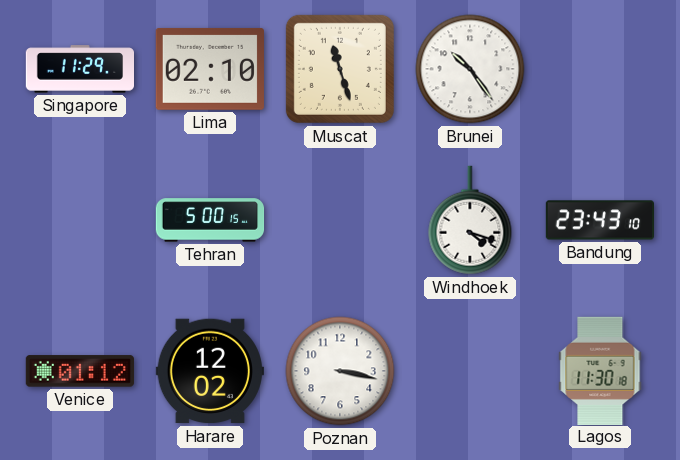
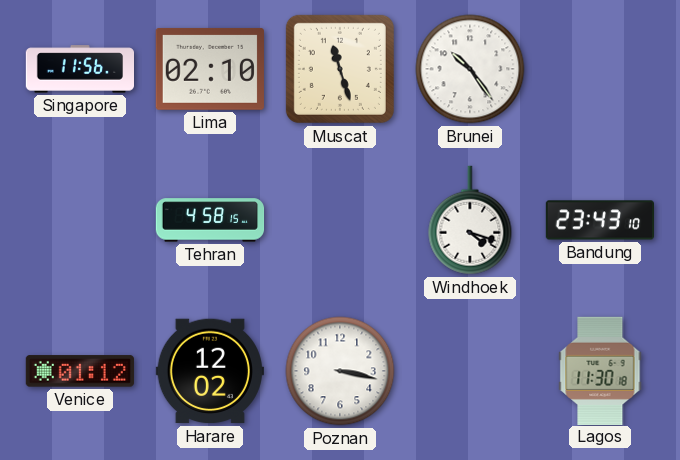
Singapore: 11:29 -> 11:56
Tehran: 5:00 -> 4:58
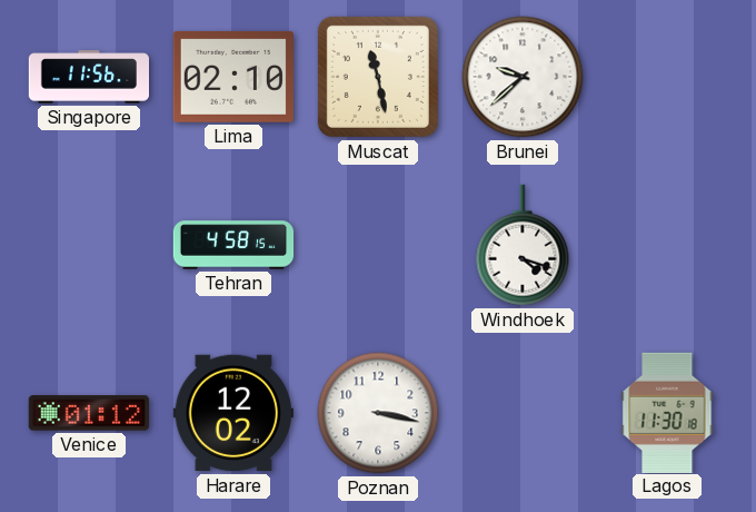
Muscat: 11:27 -> 11:28
Brunei: 10:24 -> 9:38
Bandung: 23:43 -> none
